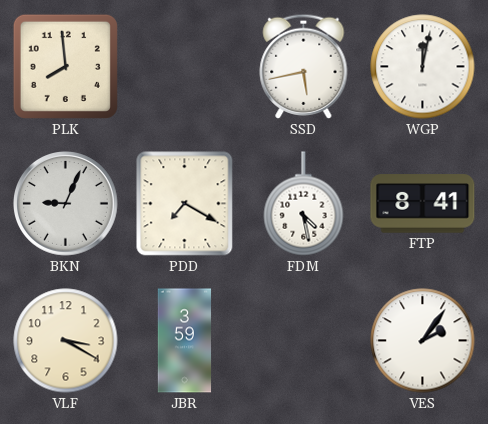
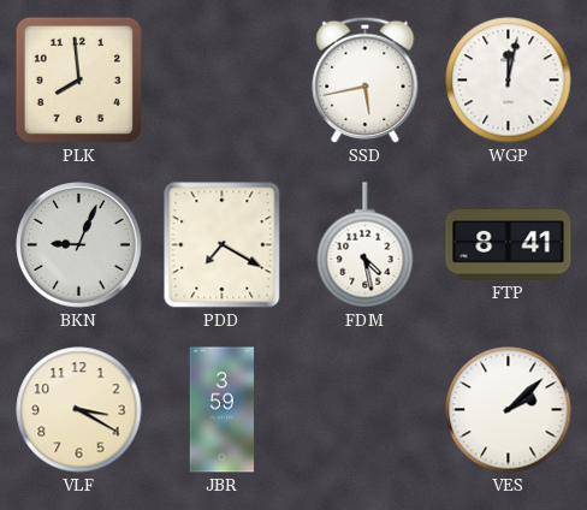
VES: 2:06 -> 2:08
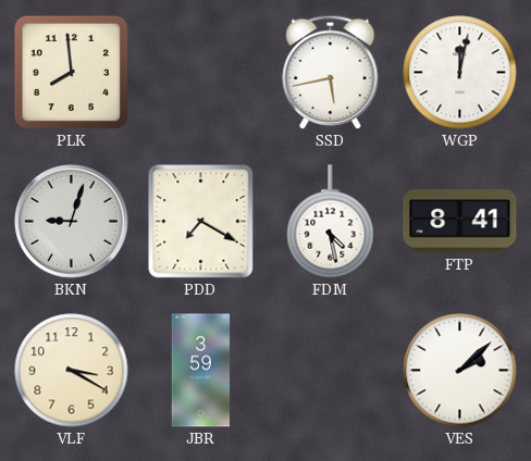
BKN: 9:04 -> 9:03
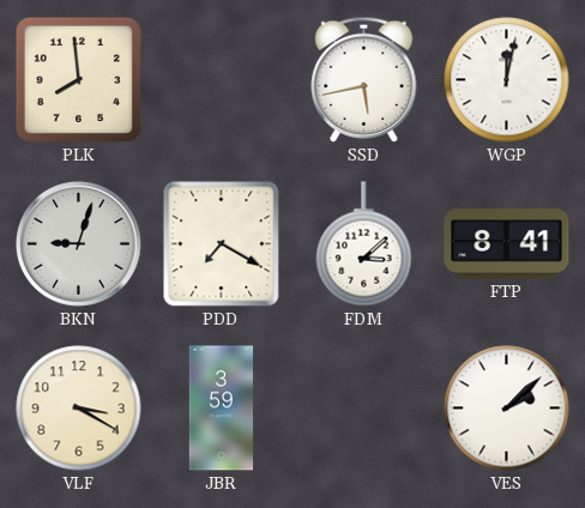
FDM: 4:28 -> 3:08
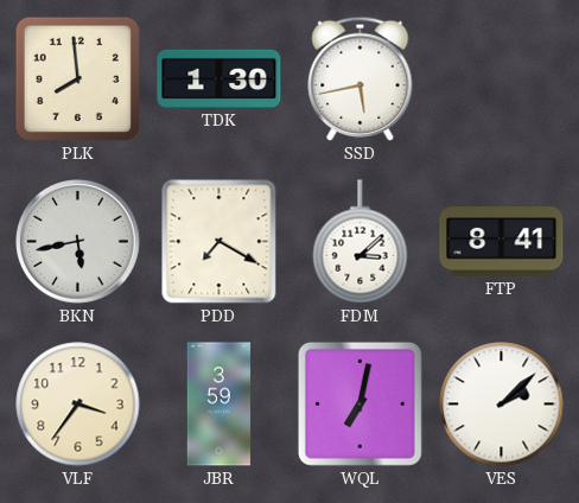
TDK: none -> 1:30
WGP: 12:02 -> none
BKN: 9:03 -> 5:43
VLF: 3:20 -> 3:36
WQL: none -> 7:02
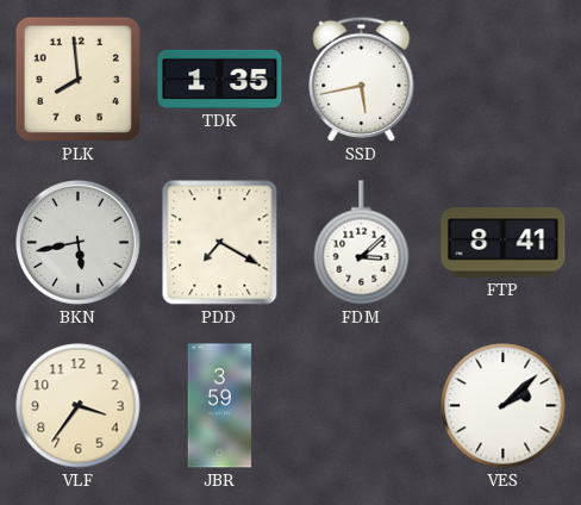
TDK: 1:30 -> 1:35
WQL: 7:02 -> none
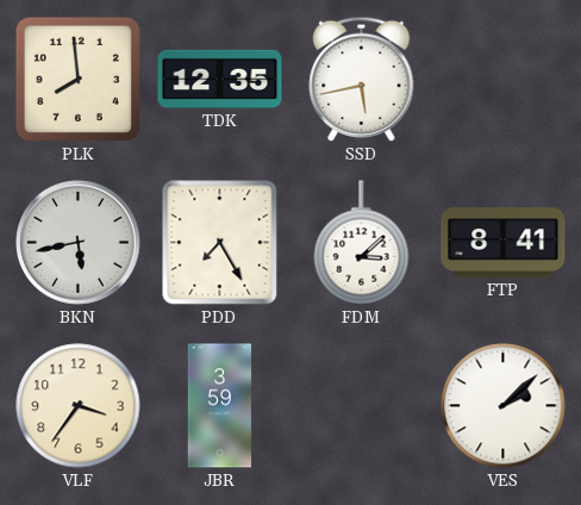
TDK: 1:35 -> 12:35
PDD: 7:20 -> 7:25
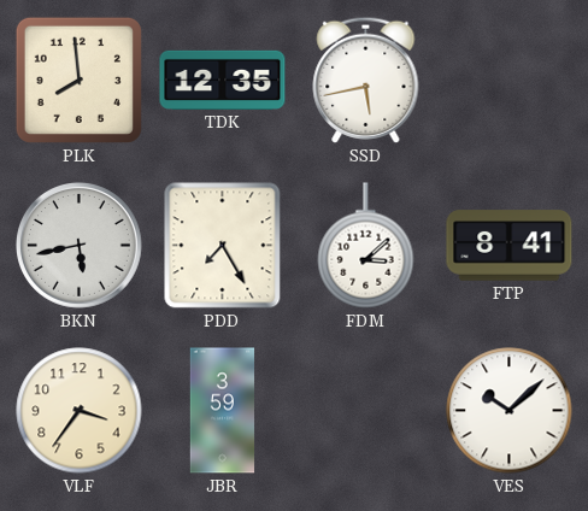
VES: 2:08 -> 10:08
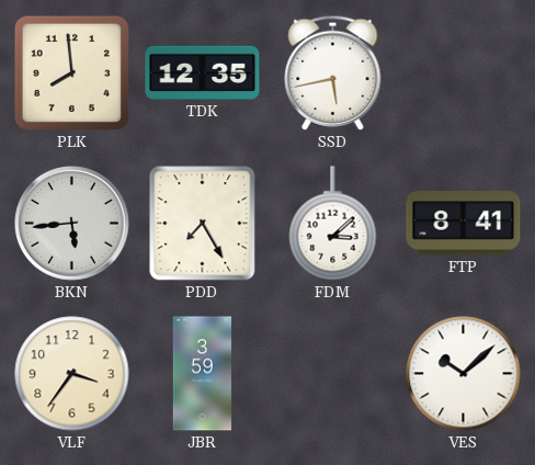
BKN: 5:43 -> 5:44
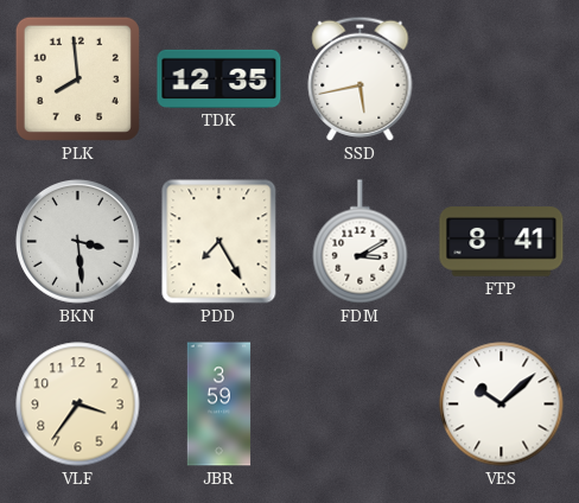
BKN: 5:44 -> 3:29
FDM: 3:08 -> 3:10
